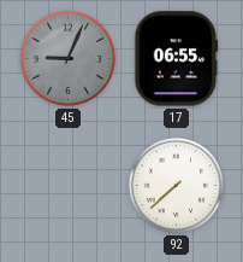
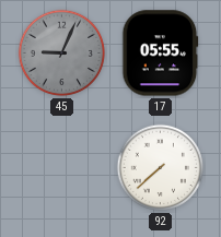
17: 06:55 -> 05:55
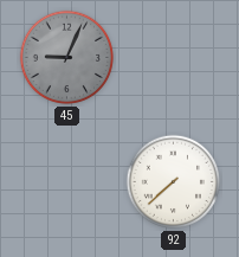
17: 05:55 -> none
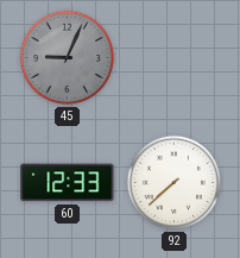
60: none -> 12:33
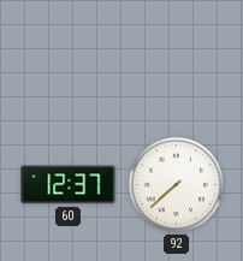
45: 9:04 -> none
60: 12:33 -> 12:37
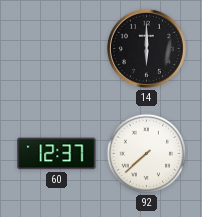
14: none -> 6:00
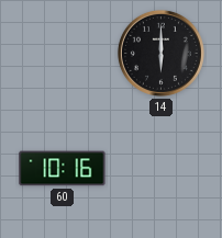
60: 12:37 -> 10:16
92: 7:38 -> none
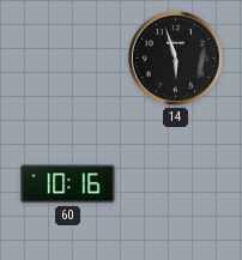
14: 6:00 -> 5:57
